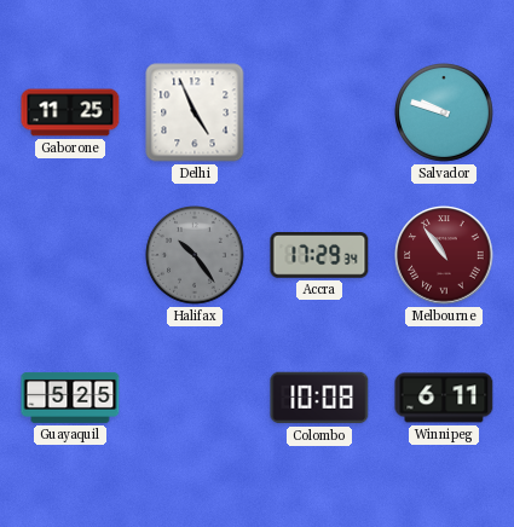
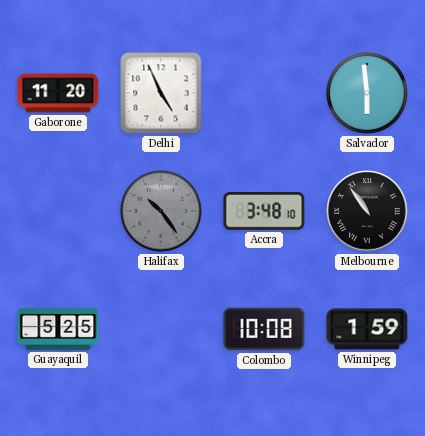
Gaborone: 11:25 -> 11:20
Salvador: 9:48 -> 5:59
Accra: 17:29 -> 3:48
Melbourne dial: burgundy -> black
Winnipeg: 6:11 -> 1:59
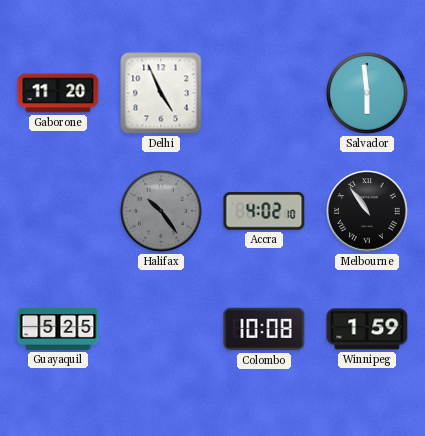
Accra: 3:48 -> 4:02
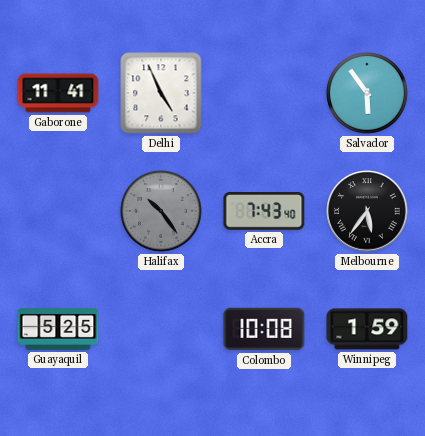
Gaborone: 11:20 -> 11:41
Salvador: 5:59 -> 5:54
Accra: 4:02 -> 7:43
Melbourne: 10:54 -> 5:36
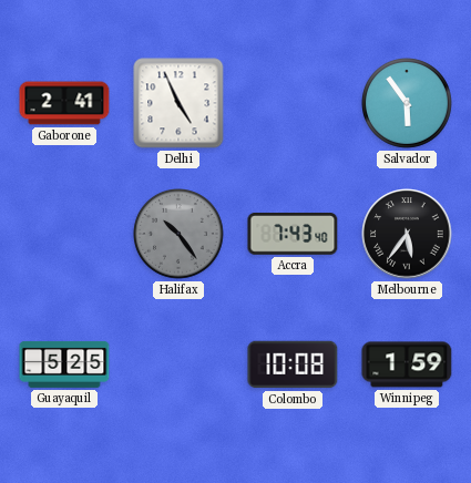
Gaborone: 11:41 -> 2:41
